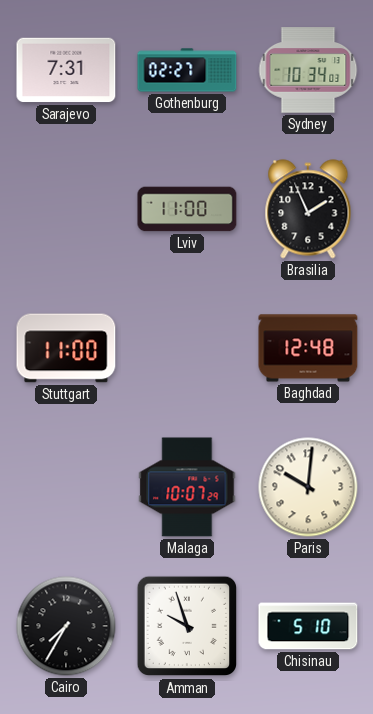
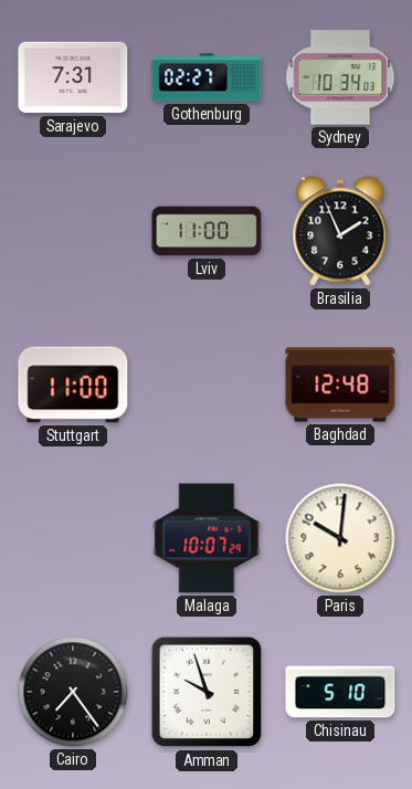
Cairo: 7:35 -> 7:24
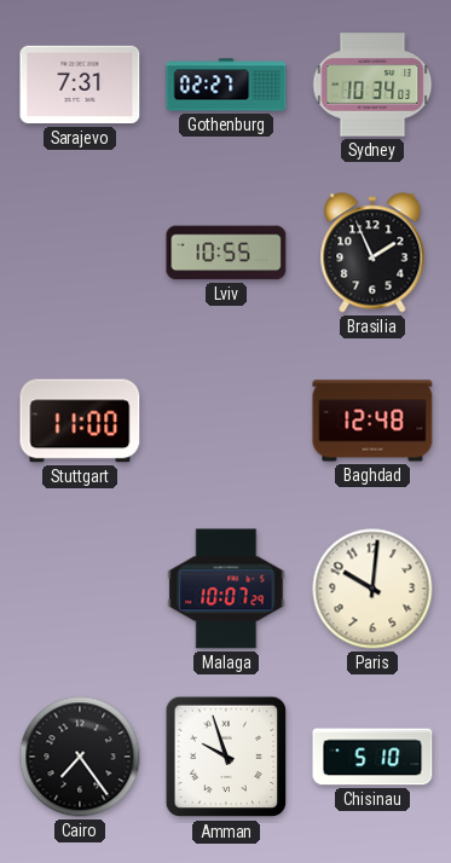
Lviv: 11:00 -> 10:55
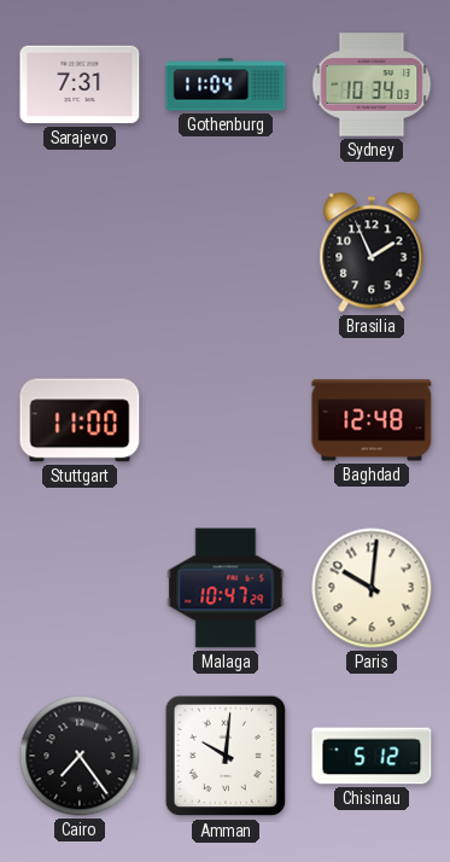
Gothenburg: 02:27 -> 11:04
Lviv: 10:55 -> none
Malaga: 10:07 -> 10:47
Amman: 9:57 -> 10:01
Chisinau: 5:10 -> 5:12
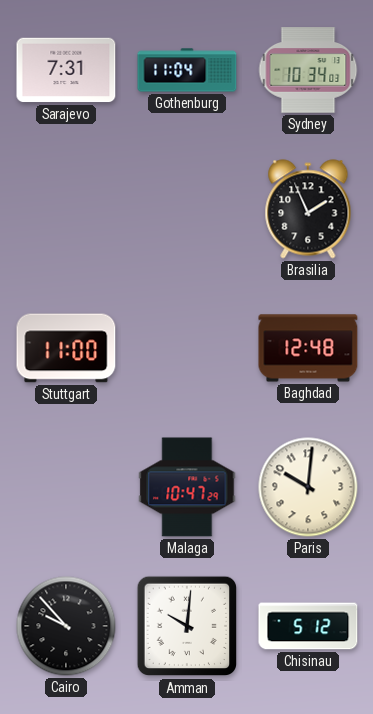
Cairo: 7:24 -> 9:53
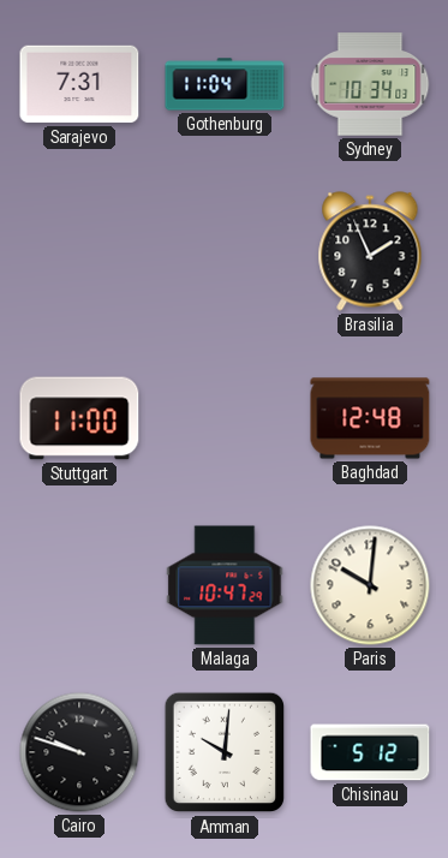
Cairo: 9:53 -> 9:48
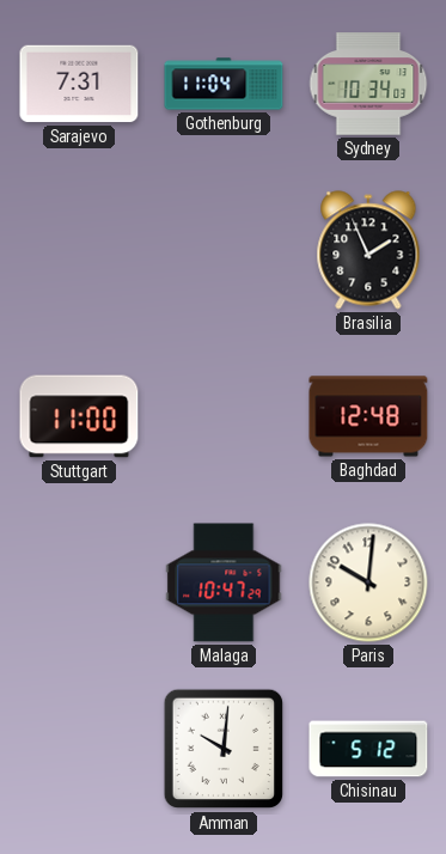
Cairo: 9:48 -> none
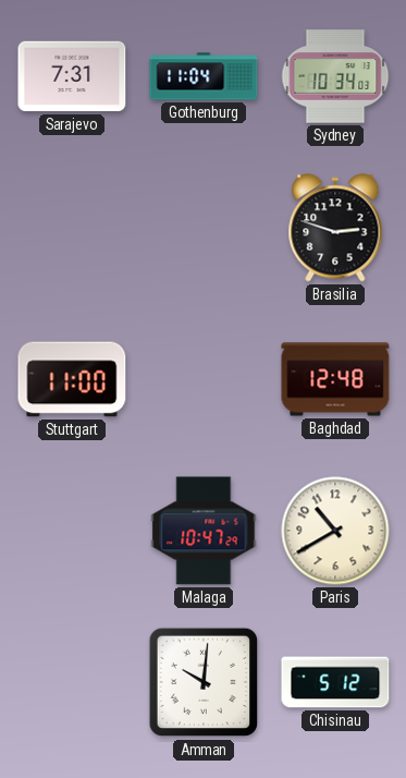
Brasilia: 1:56 -> 2:48
Paris: 10:01 -> 10:40
